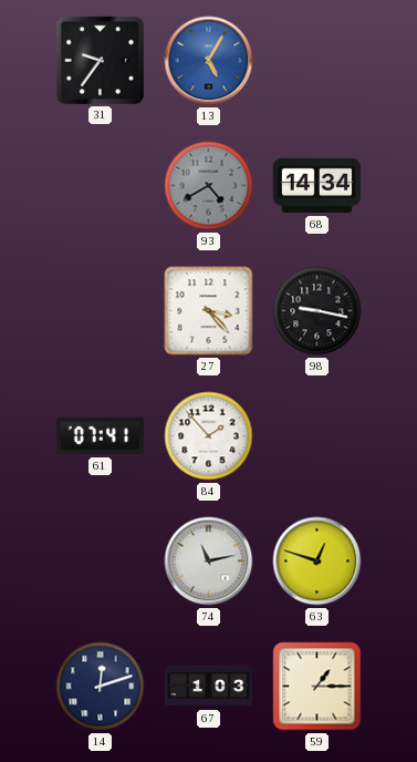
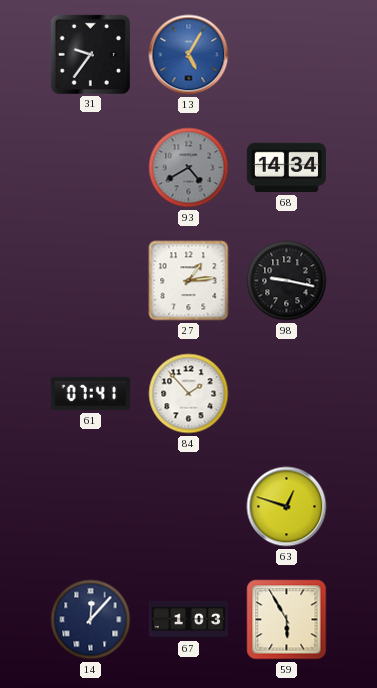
27: 3:23 -> 1:14
74: 11:13 -> none
14: 12:12 -> 12:07
59: 1:15 -> 5:55
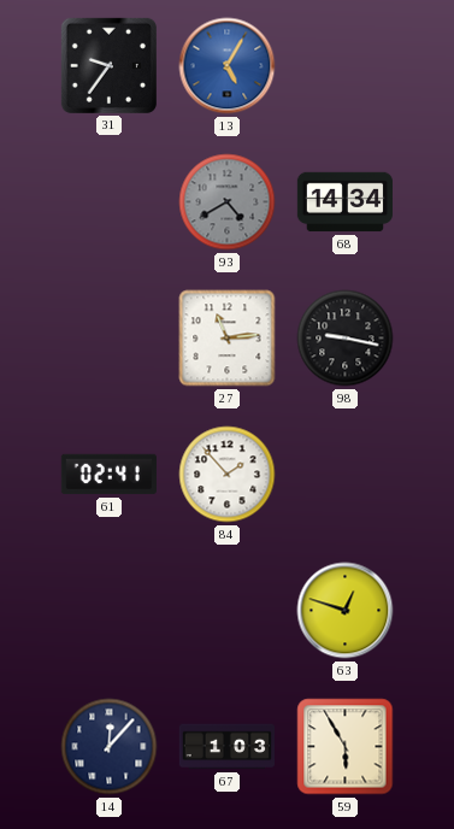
27: 1:14 -> 11:14
61: 07:41 -> 02:41
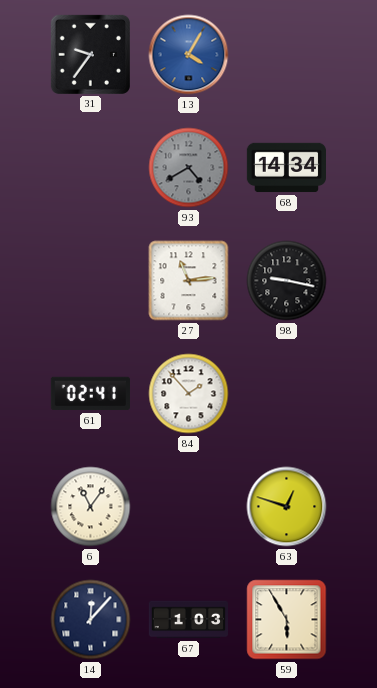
13: 5:05 -> 4:05
6: none -> 11:06
